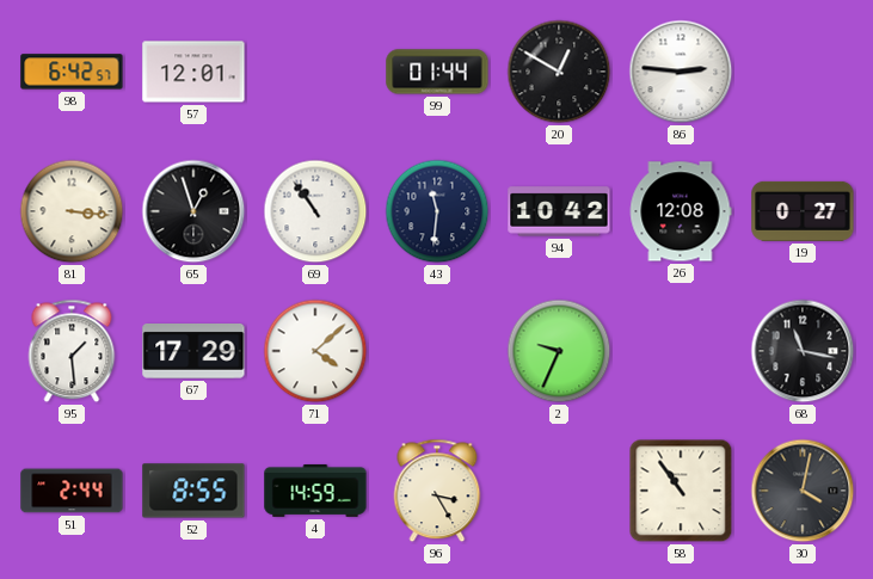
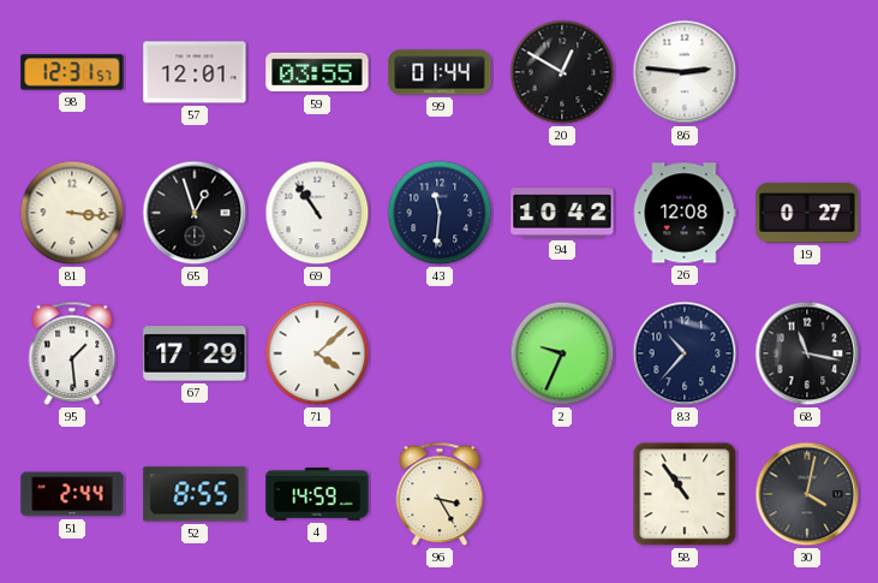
98: 6:42 -> 12:31
59: none -> 03:55
83: none -> 10:37
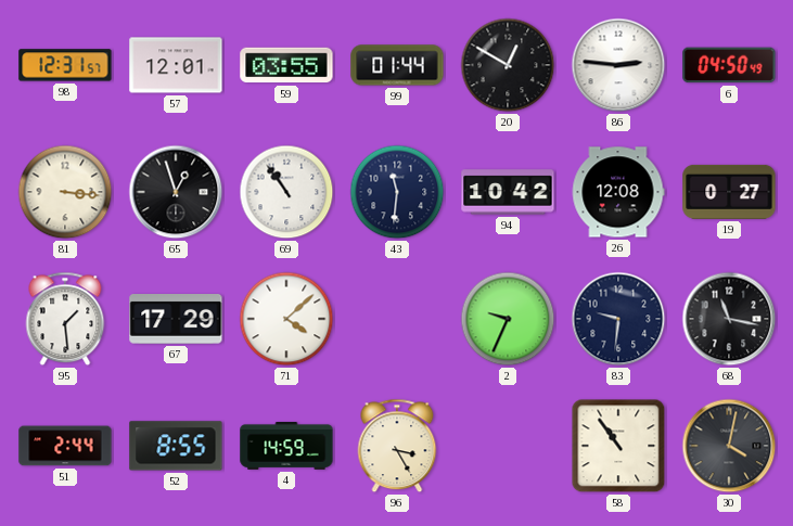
6: none -> 04:50
83: 10:37 -> 9:31
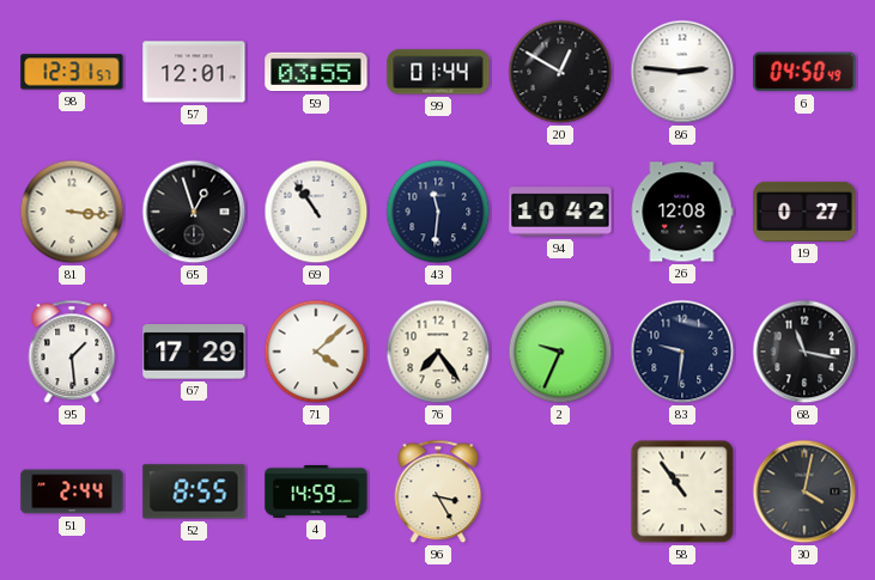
76: none -> 7:24
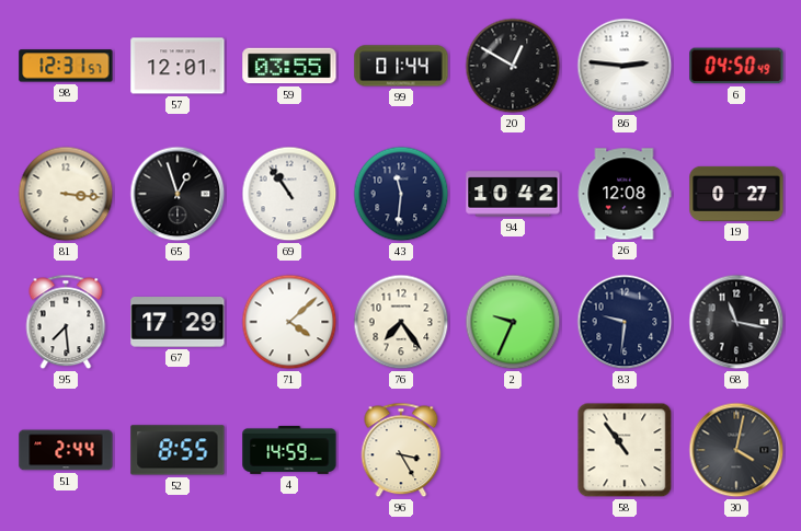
95: 1:29 -> 7:29
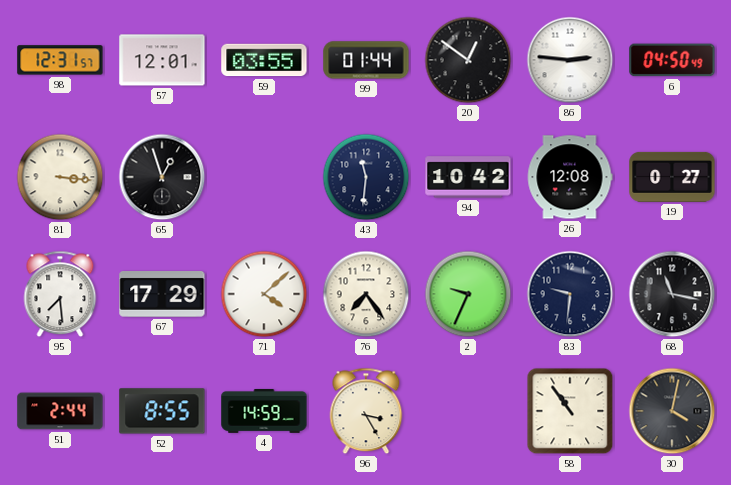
20: 12:50 -> 12:51
69: 10:54 -> none
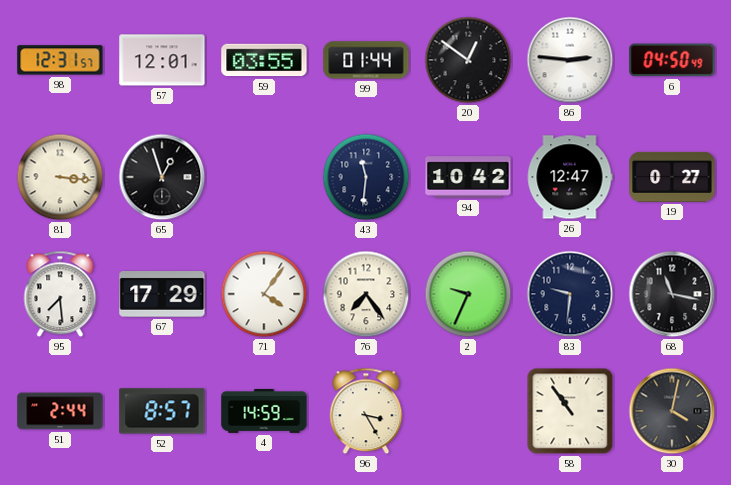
26: 12:08 -> 12:47
71: 4:08 -> 4:06
52: 8:55 -> 8:57
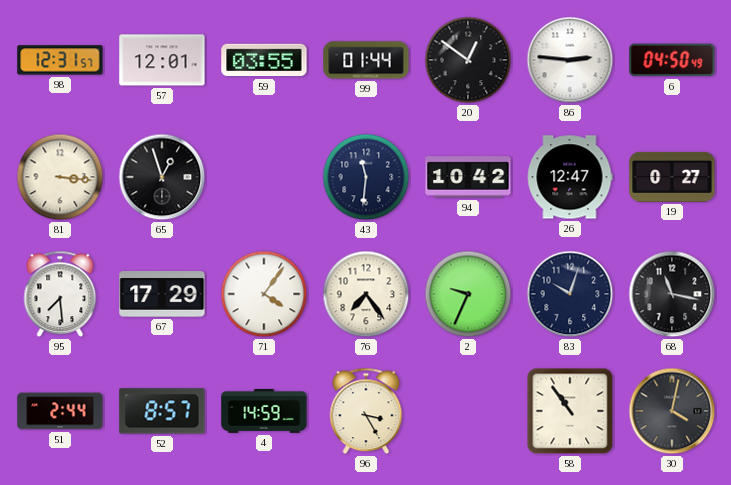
83: 9:31 -> 10:03
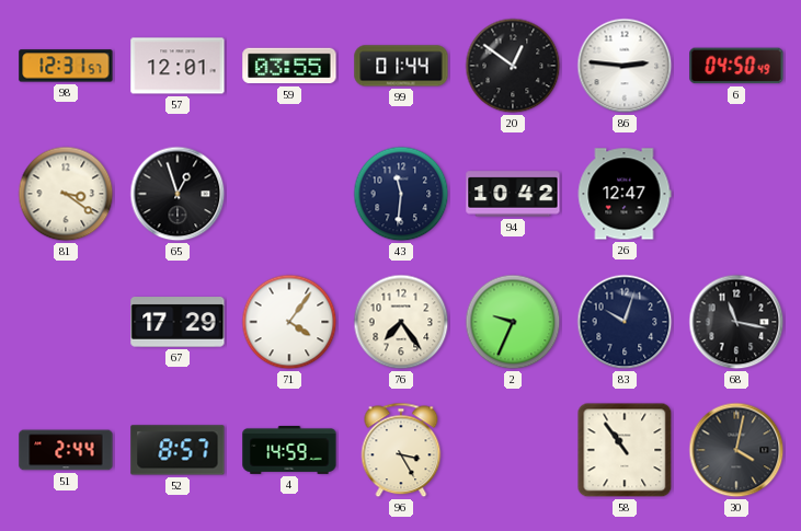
81: 3:16 -> 3:21
19: 0:27 -> none
95: 7:29 -> none
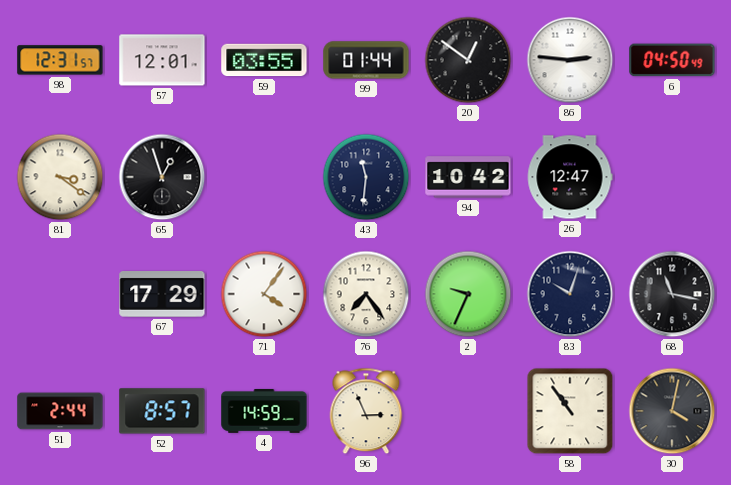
96: 3:25 -> 2:56
